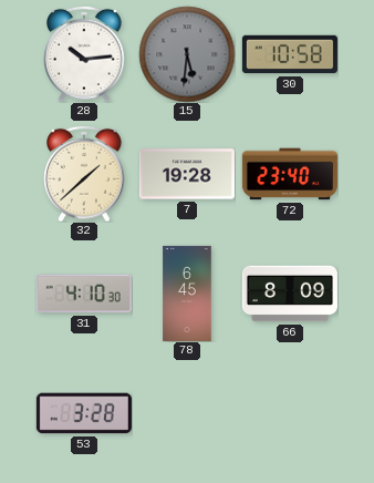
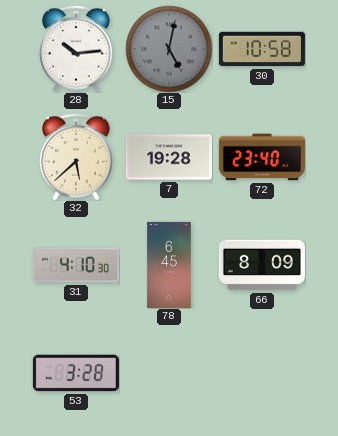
15: 5:31 -> 5:02
32: 1:38 -> 5:38
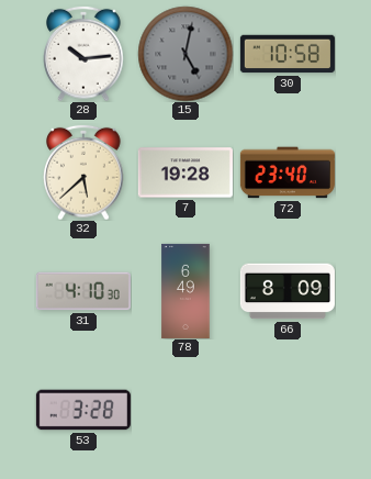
78: 6:45 -> 6:49
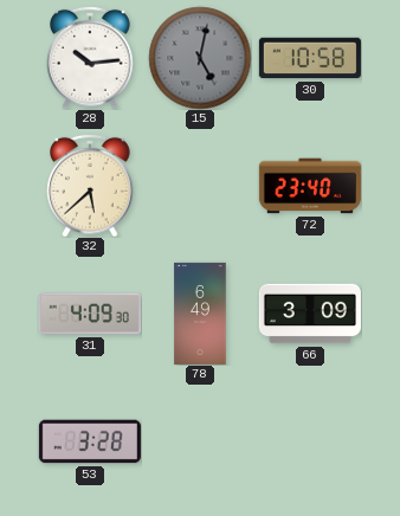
7: 19:28 -> none
31: 4:10 -> 4:09
66: 8:09 -> 3:09
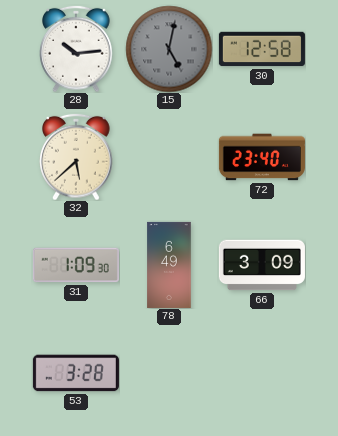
30: 10:58 -> 12:58
31: 4:09 -> 1:09
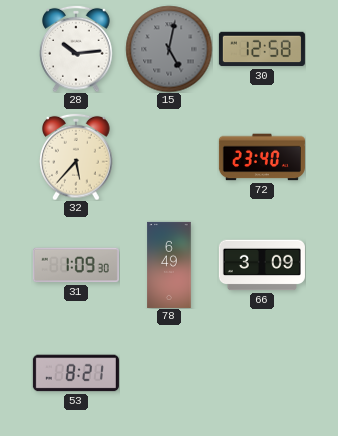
32: 5:38 -> 5:37
53: 3:28 -> 8:21
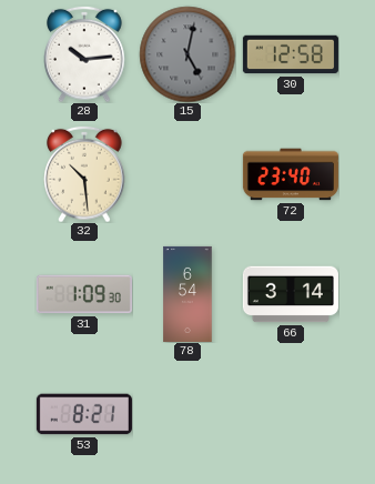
32: 5:37 -> 10:29
78: 6:49 -> 6:54
66: 3:09 -> 3:14
